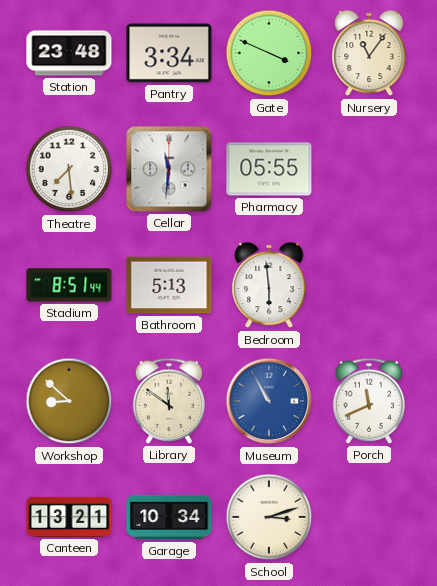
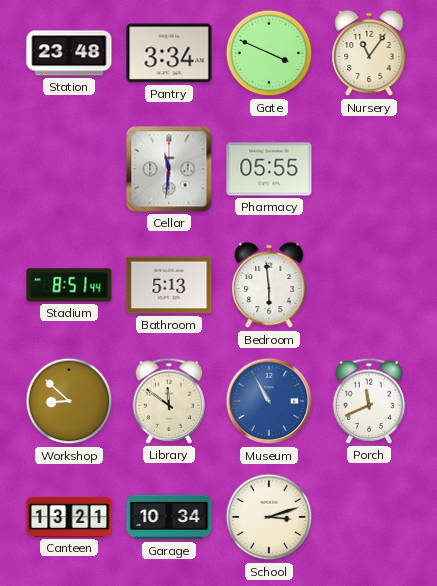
Theatre: 7:29 -> none
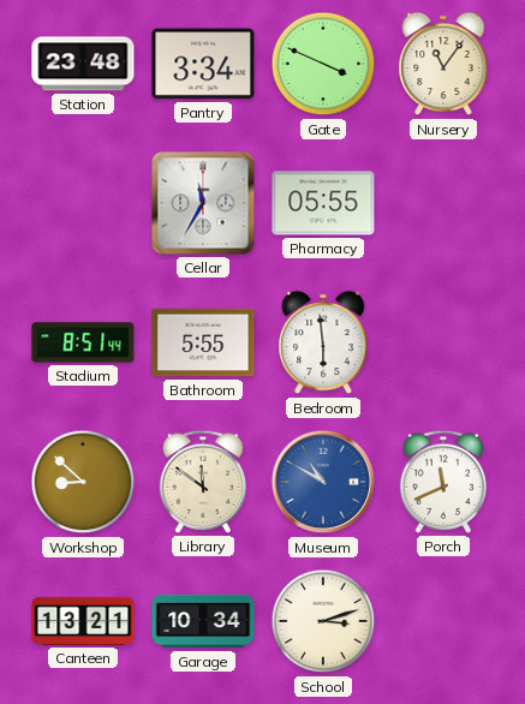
Cellar: 11:31 -> 11:35
Bathroom: 5:13 -> 5:55
Museum: 10:55 -> 10:50
